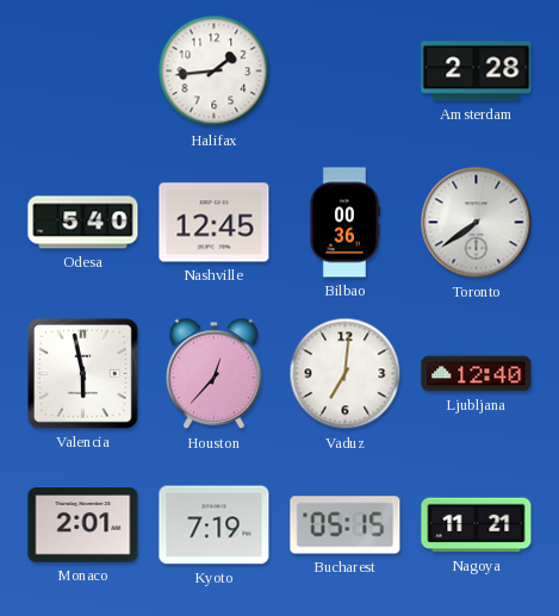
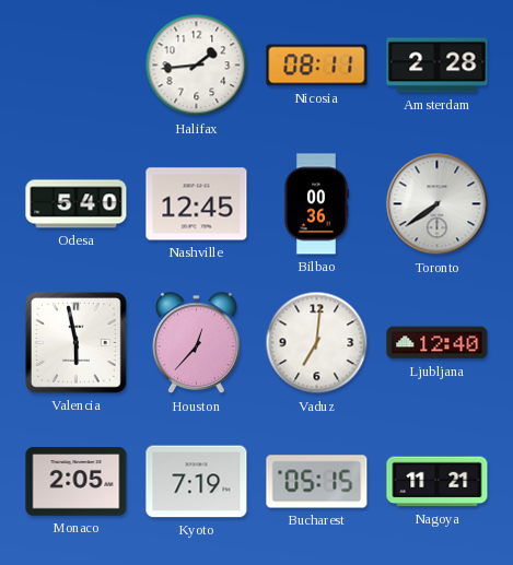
Nicosia: none -> 08:11
Monaco: 2:01 -> 2:05
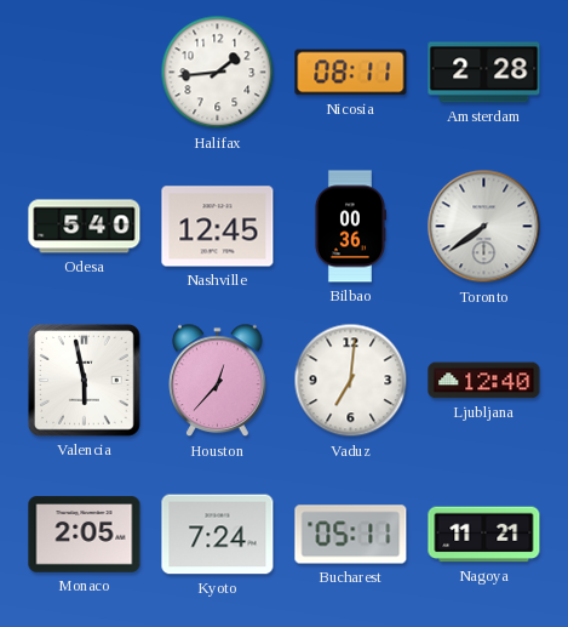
Kyoto: 7:19 -> 7:24
Bucharest: 05:15 -> 05:11
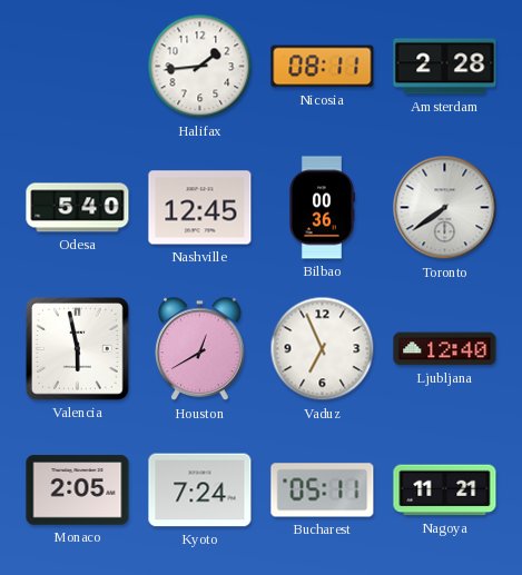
Houston: 12:37 -> 12:40
Vaduz: 7:01 -> 6:56
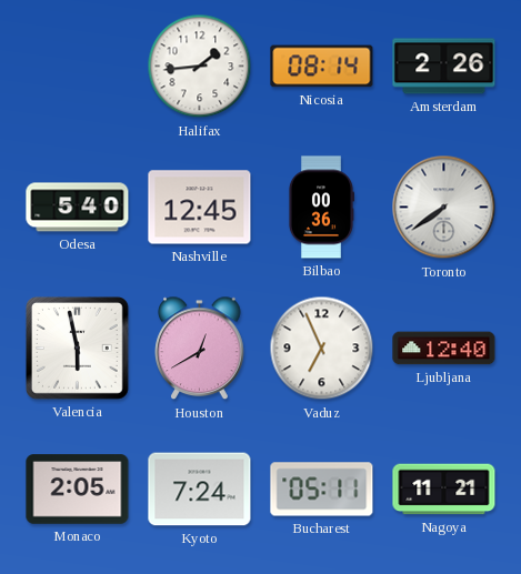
Nicosia: 08:11 -> 08:14
Amsterdam: 2:28 -> 2:26
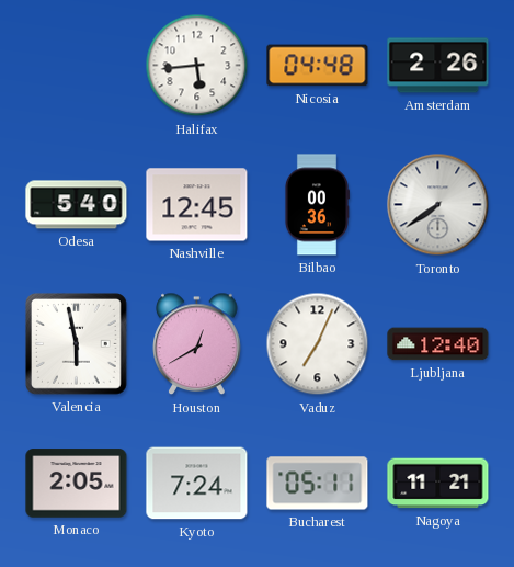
Halifax: 1:44 -> 5:44
Nicosia: 08:14 -> 04:48
Vaduz: 6:56 -> 7:04
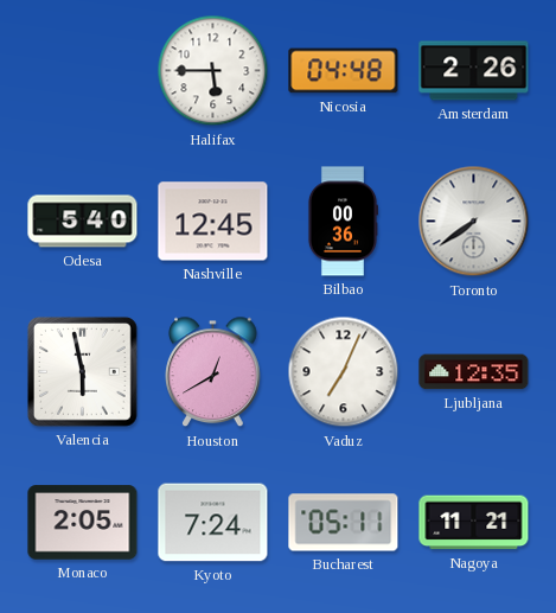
Halifax: 5:44 -> 5:45
Ljubljana: 12:40 -> 12:35
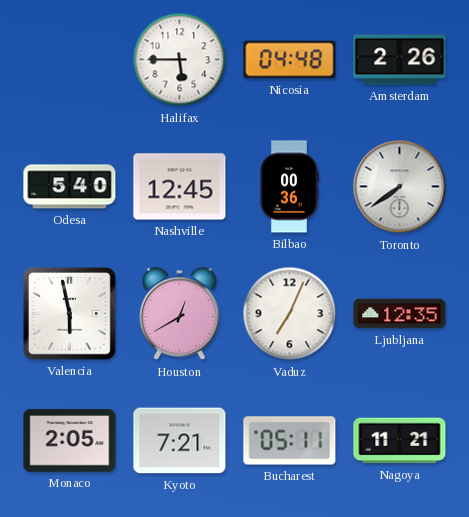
Kyoto: 7:24 -> 7:21
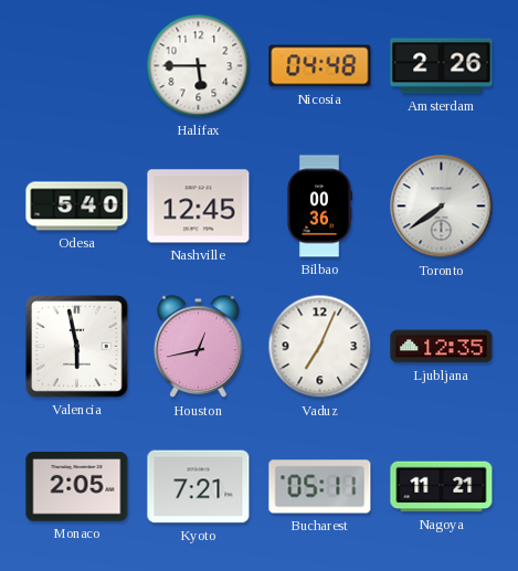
Houston: 12:40 -> 12:43
